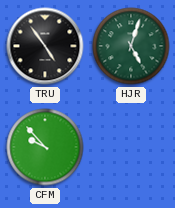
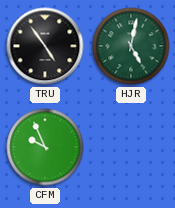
HJR: 5:03 -> 5:02
CFM: 9:53 -> 9:56
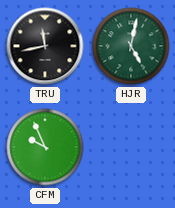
TRU: 4:54 -> 11:43
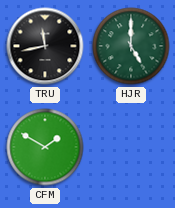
HJR: 5:02 -> 5:00
CFM: 9:56 -> 1:50
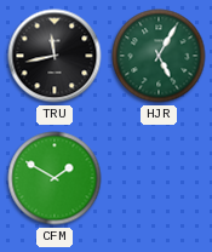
HJR: 5:00 -> 5:05
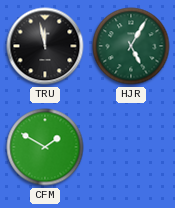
TRU: 11:43 -> 11:58
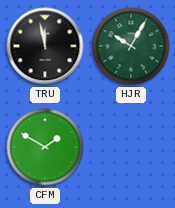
HJR: 5:05 -> 10:05
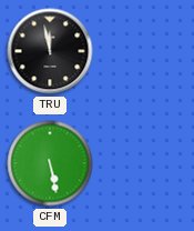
HJR: 10:05 -> none
CFM: 1:50 -> 5:28
